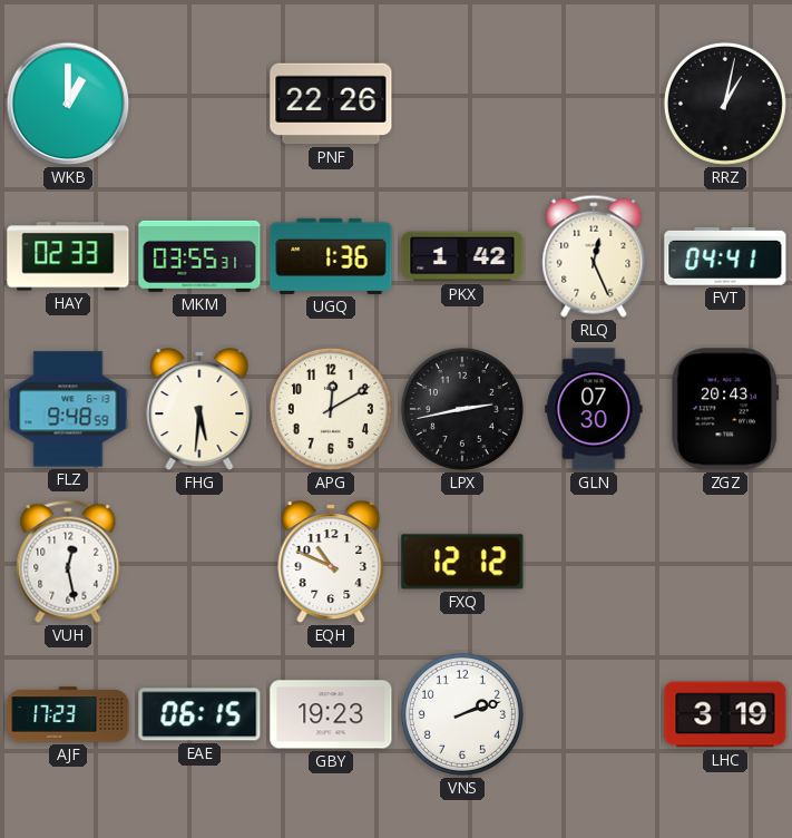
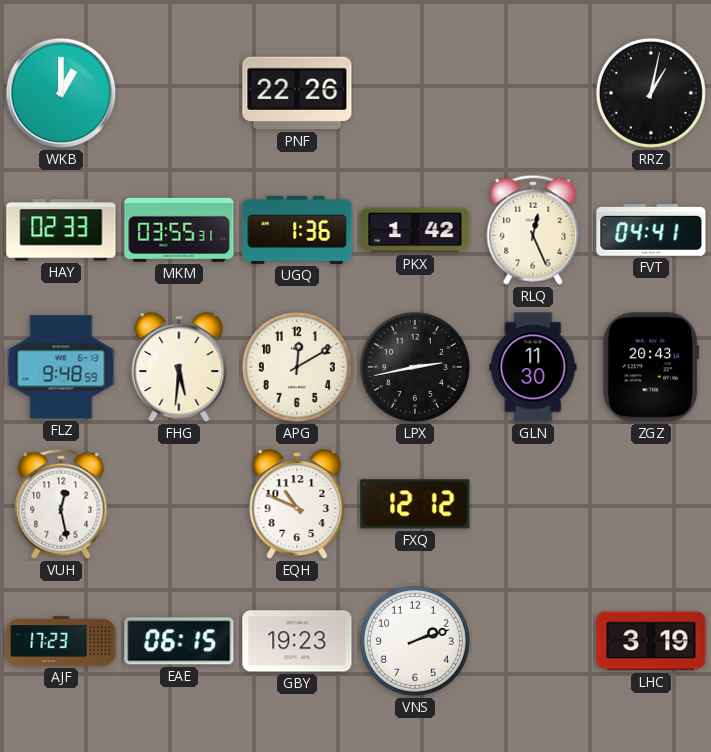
GLN: 07:30 -> 11:30
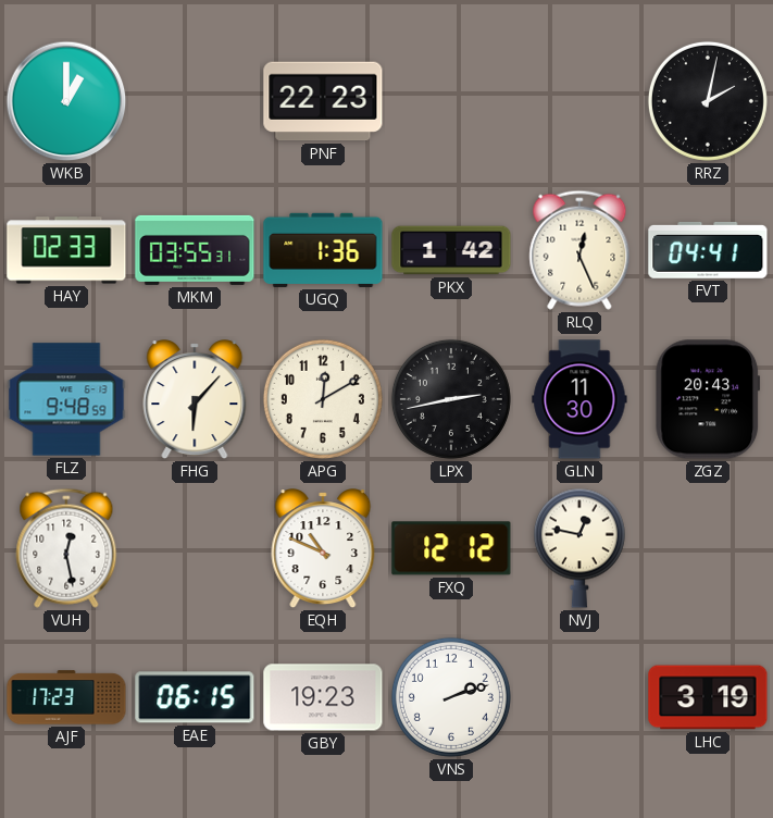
PNF: 22:26 -> 22:23
RRZ: 1:02 -> 2:02
FHG: 5:31 -> 6:07
NVJ: none -> 12:47
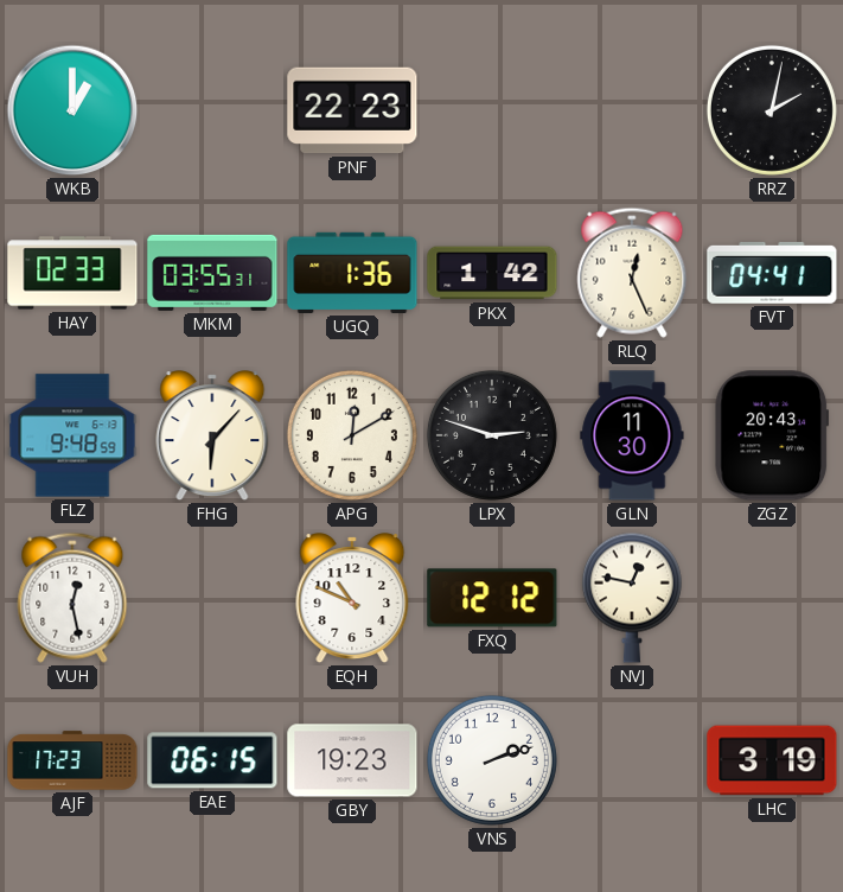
LPX: 2:43 -> 2:48
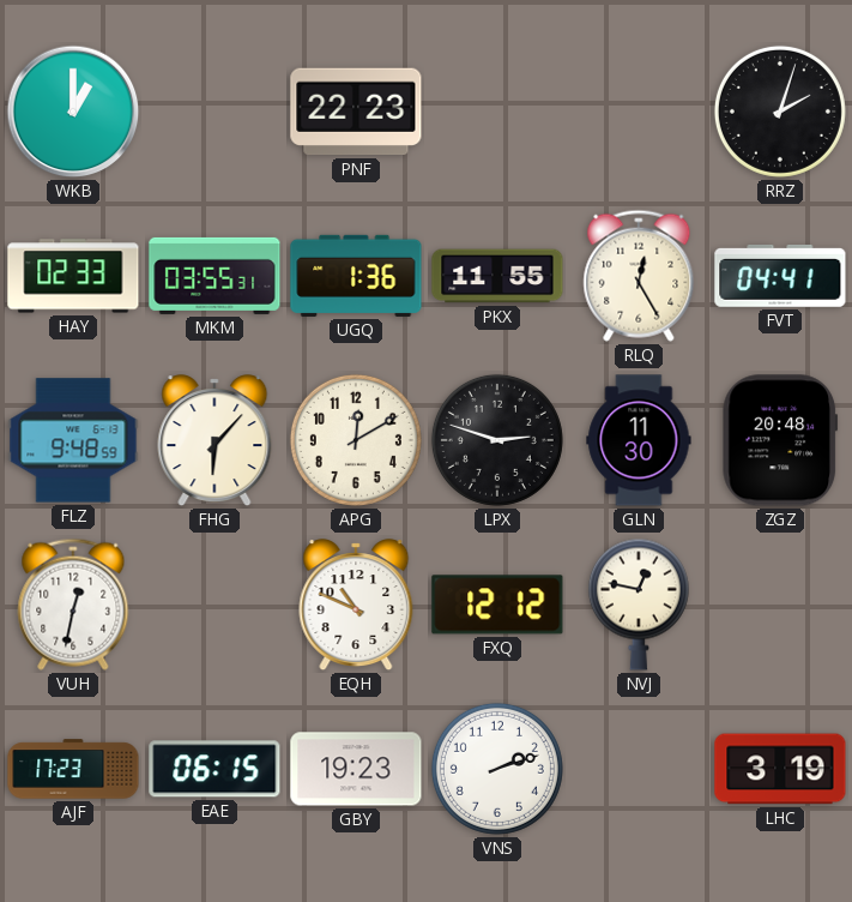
RRZ: 2:02 -> 2:03
PKX: 1:42 -> 11:55
RLQ: 12:26 -> 12:25
ZGZ: 20:43 -> 20:48
VUH: 12:28 -> 12:32
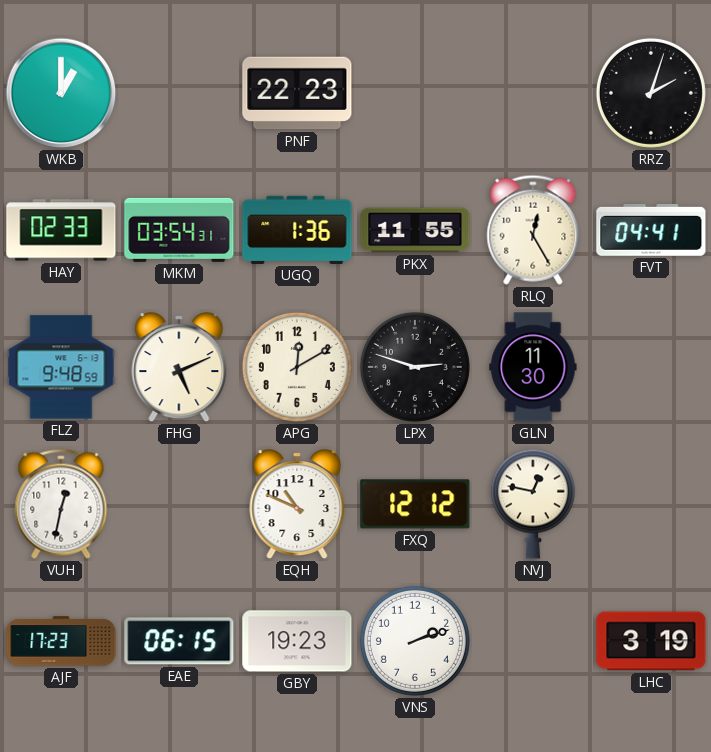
MKM: 03:55 -> 03:54
FHG: 6:07 -> 5:11
ZGZ: 20:48 -> none
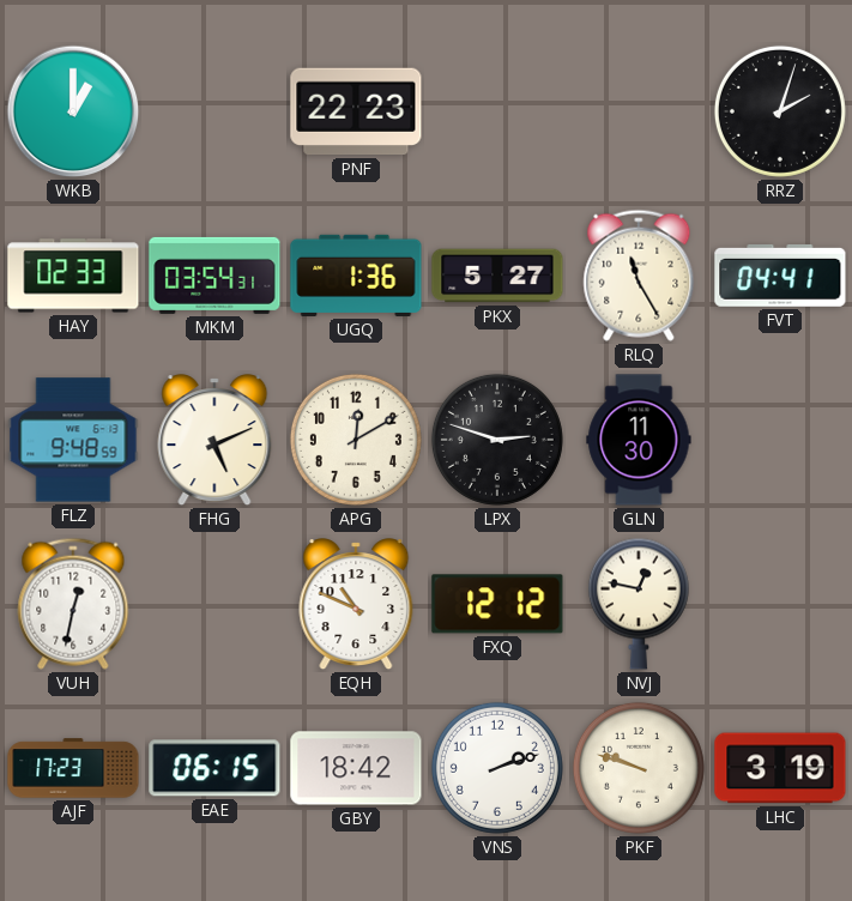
PKX: 11:55 -> 5:27
RLQ: 12:25 -> 11:25
GBY: 19:23 -> 18:42
PKF: none -> 9:48
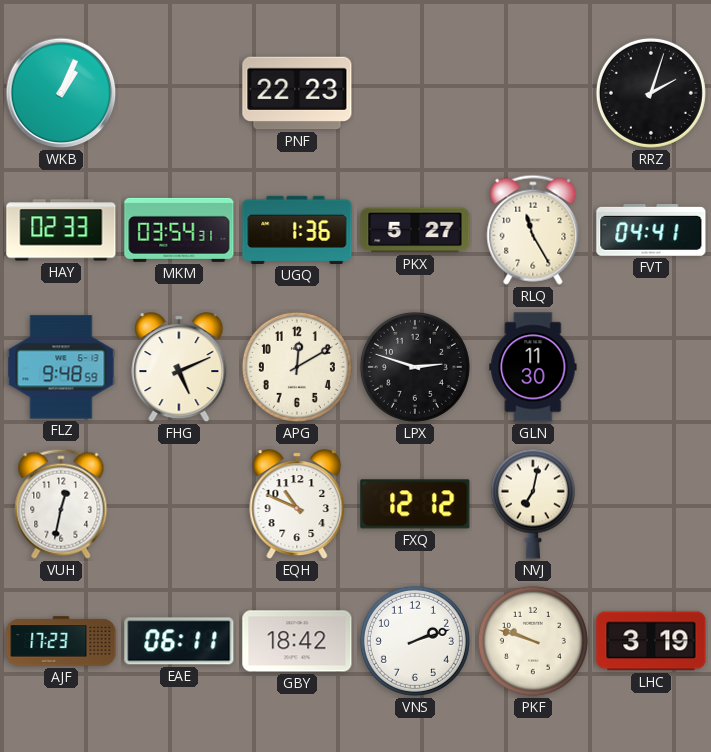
WKB: 1:00 -> 1:04
NVJ: 12:47 -> 7:02
EAE: 06:15 -> 06:11
